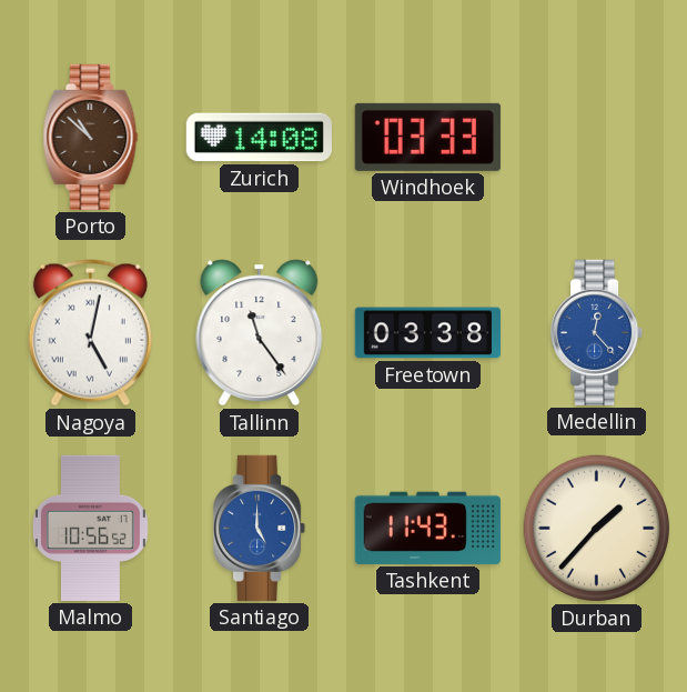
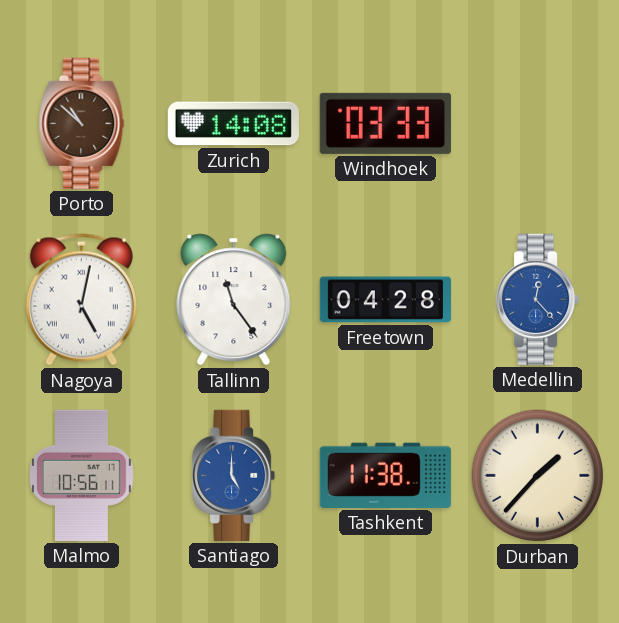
Freetown: 03:38 -> 04:28
Malmo: 10:56:52 -> 10:56:11
Tashkent: 11:43 -> 11:38
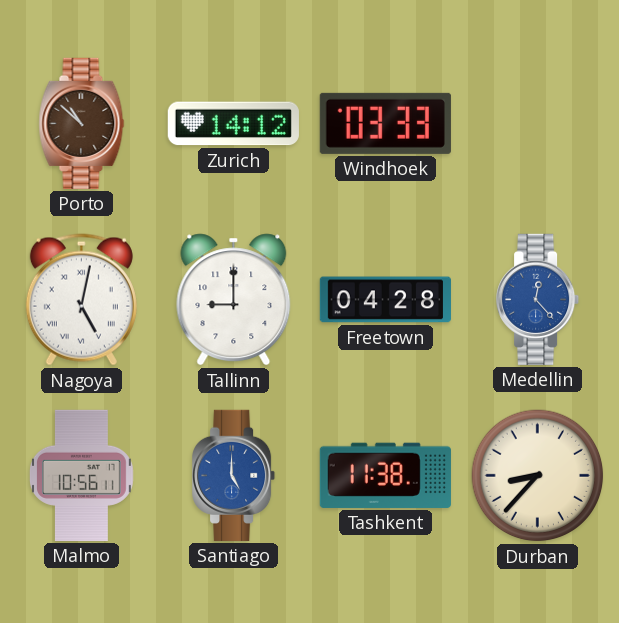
Zurich: 14:08 -> 14:12
Tallinn: 11:24 -> 9:00
Durban: 1:37 -> 8:37
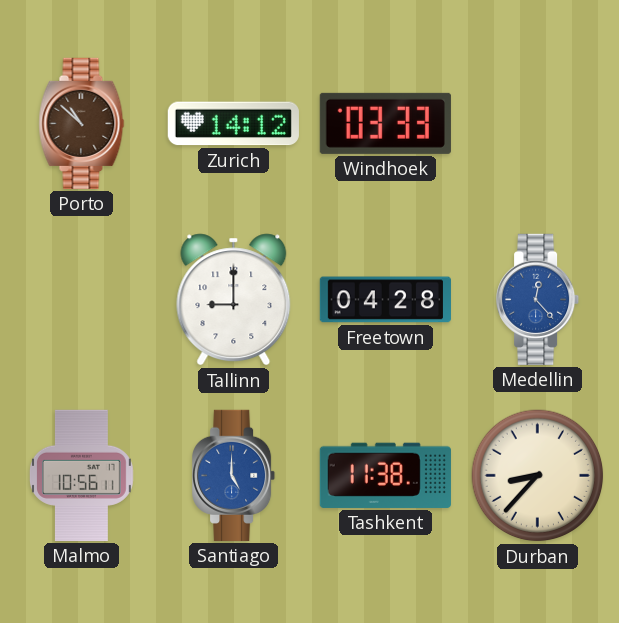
Nagoya: 5:02 -> none
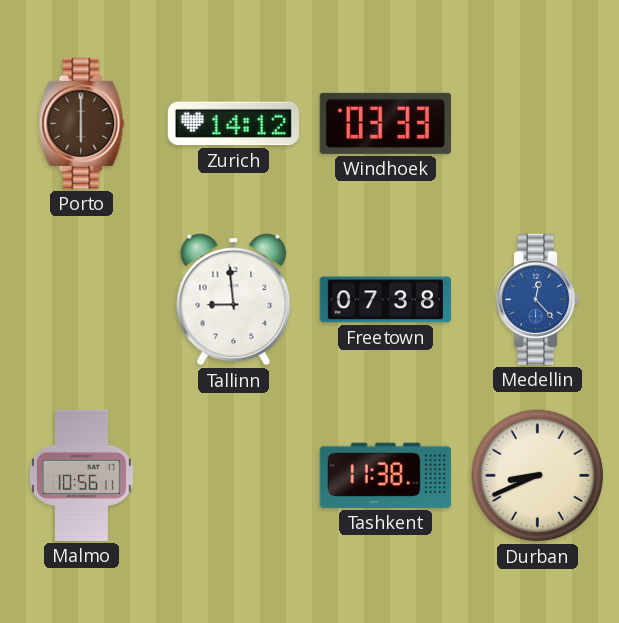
Porto: 10:52 -> 6:00
Tallinn: 9:00 -> 8:59
Freetown: 04:28 -> 07:38
Santiago: 5:00 -> none
Durban: 8:37 -> 8:41
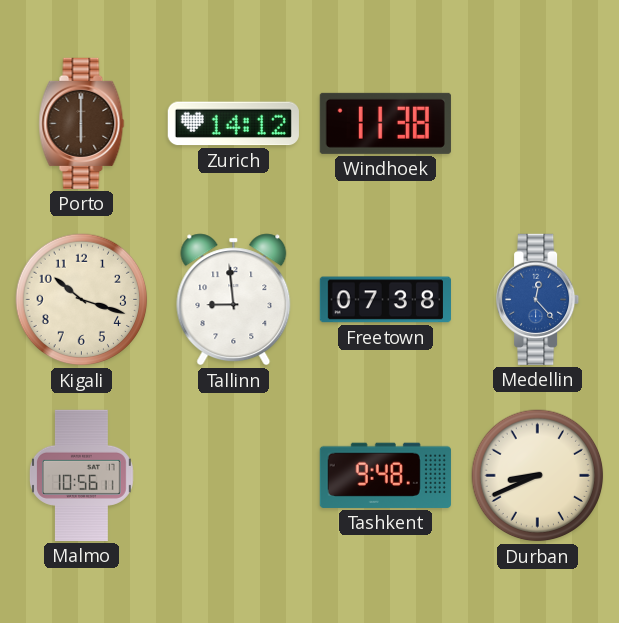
Windhoek: 03:33 -> 11:38
Kigali: none -> 10:18
Tashkent: 11:38 -> 9:48
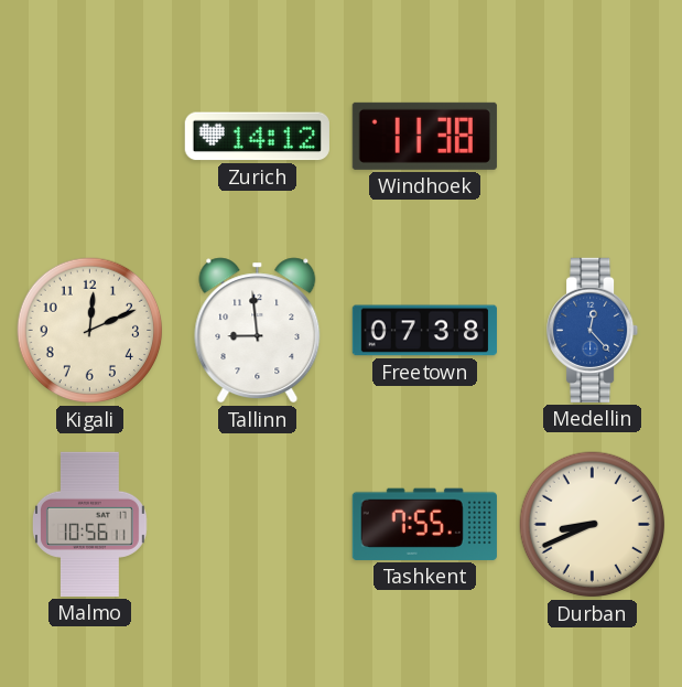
Porto: 6:00 -> none
Kigali: 10:18 -> 12:11
Tashkent: 9:48 -> 7:55
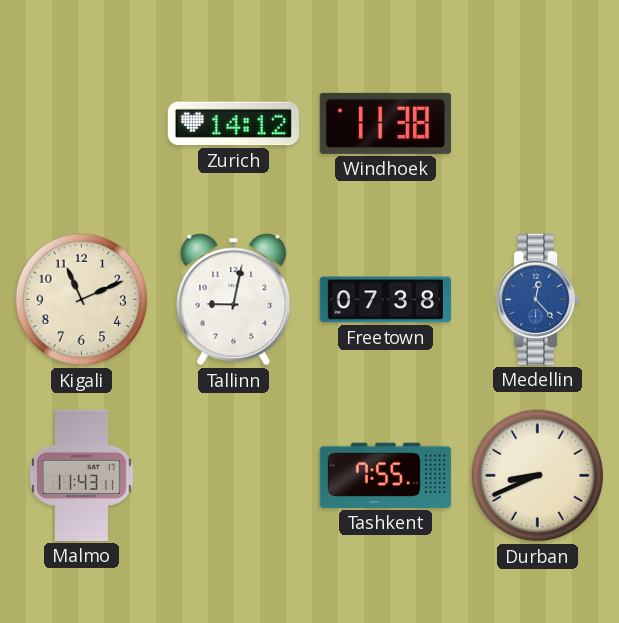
Kigali: 12:11 -> 11:11
Tallinn: 8:59 -> 9:02
Malmo: 10:56 -> 11:43
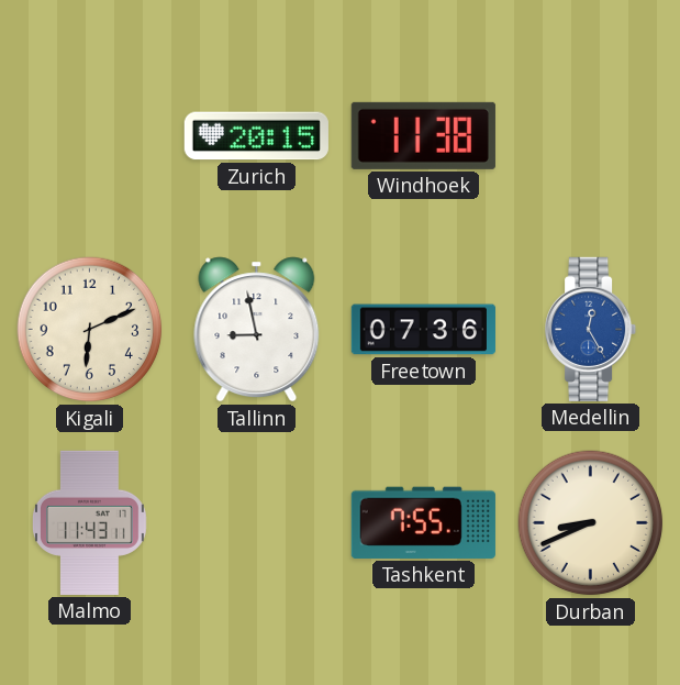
Zurich: 14:12 -> 20:15
Kigali: 11:11 -> 6:11
Tallinn: 9:02 -> 8:58
Freetown: 07:38 -> 07:36
Medellin: 12:23 -> 12:25
